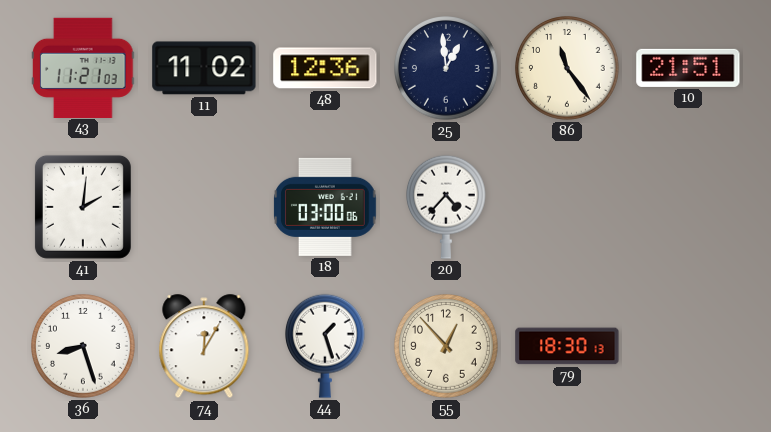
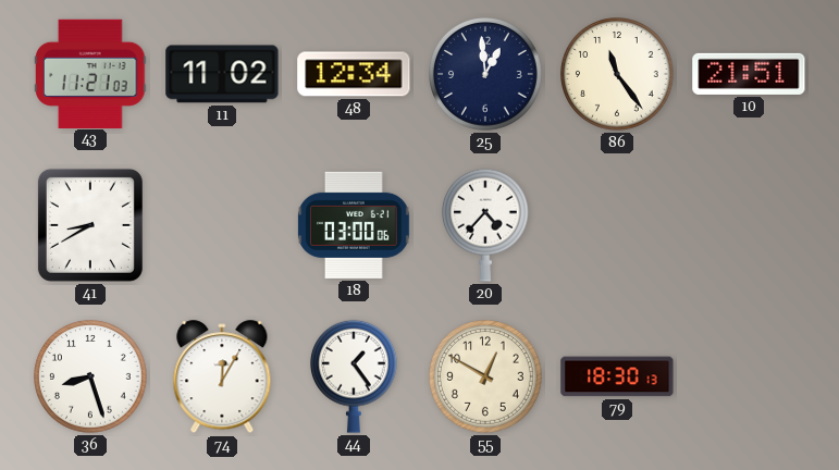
48: 12:36 -> 12:34
41: 2:01 -> 8:40
44: 1:27 -> 1:24
55: 12:53 -> 12:50
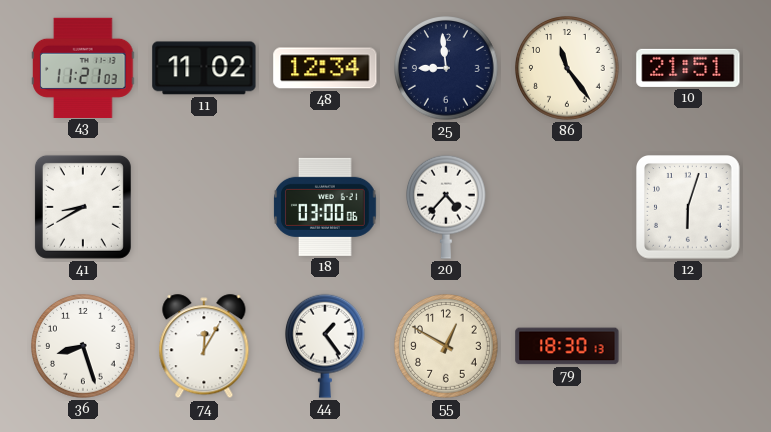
25: 12:59 -> 8:59
12: none -> 6:03
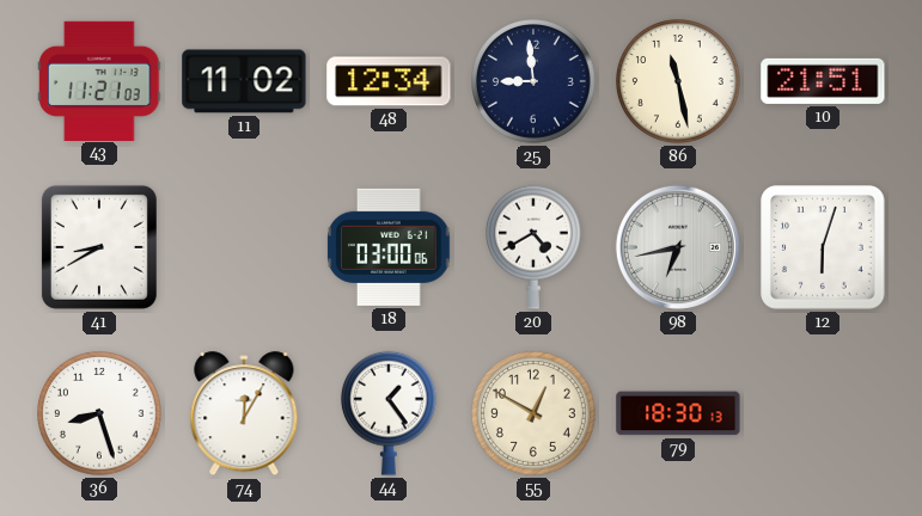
86: 11:24 -> 11:28
20: 4:37 -> 4:40
98: none -> 6:43
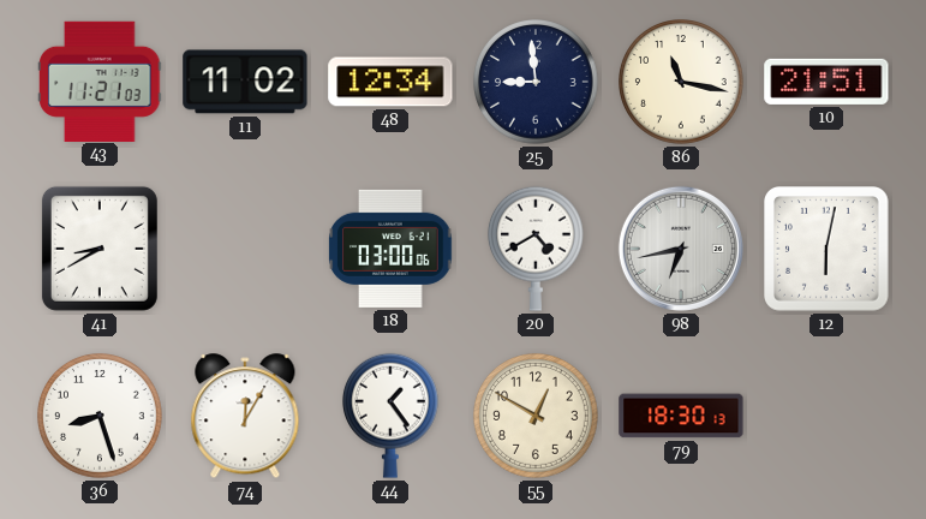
86: 11:28 -> 11:17
12: 6:03 -> 6:02
